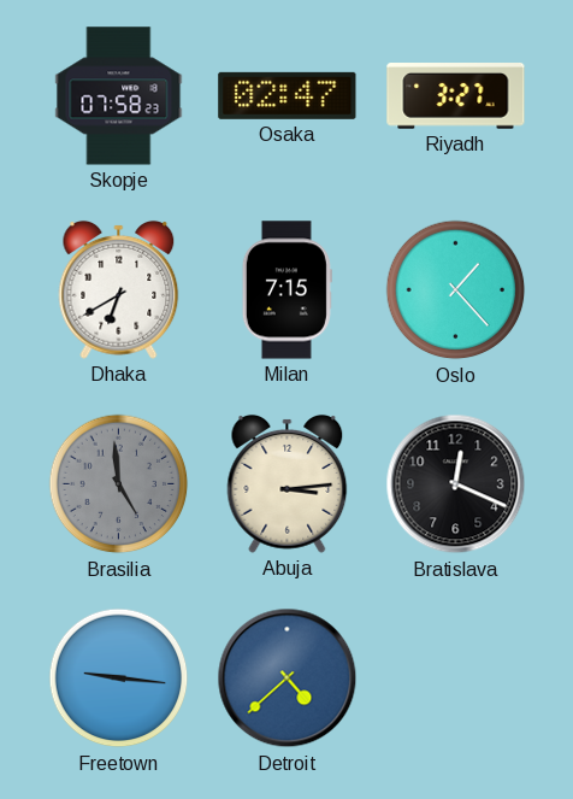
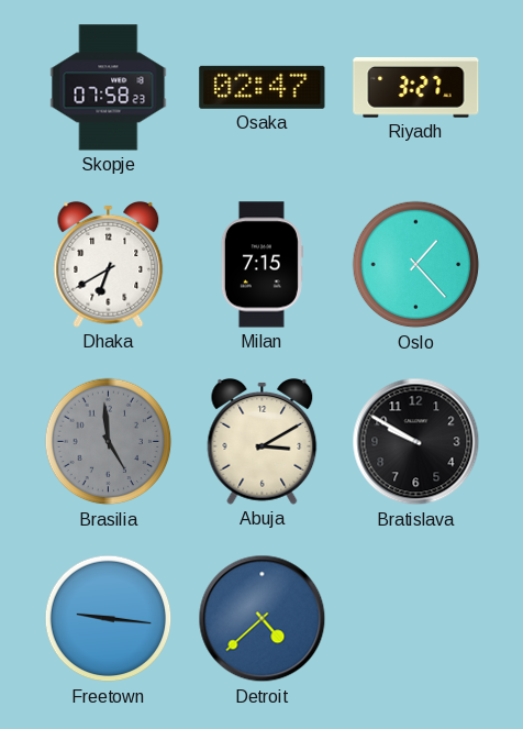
Abuja: 3:14 -> 3:10
Bratislava: 12:19 -> 9:50
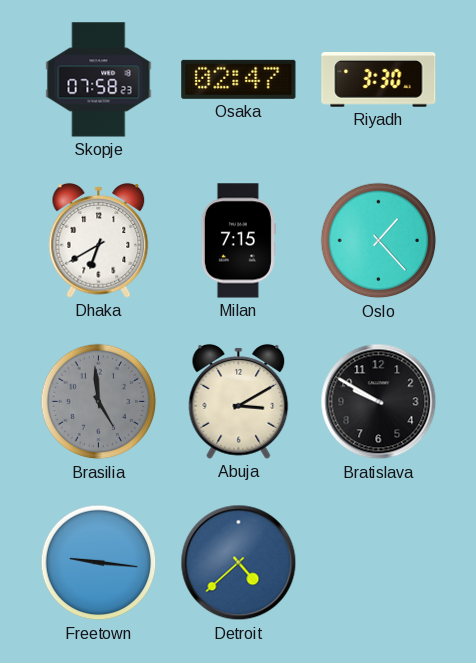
Riyadh: 3:27 -> 3:30
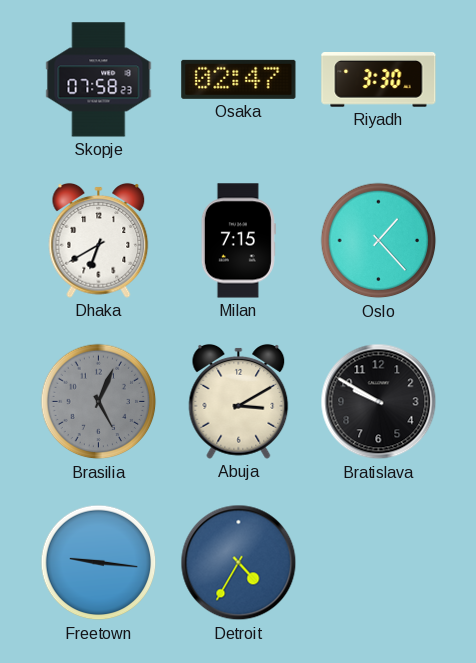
Brasilia: 4:59 -> 5:04
Detroit: 4:38 -> 4:35
